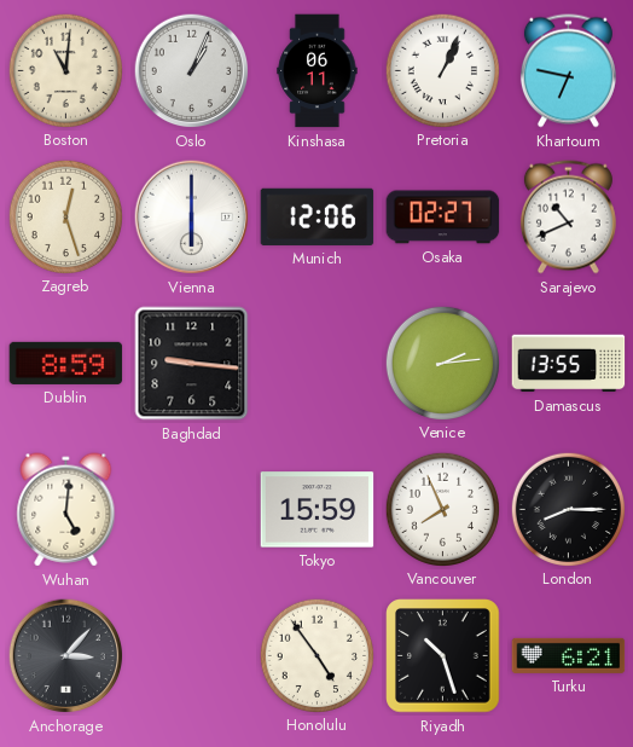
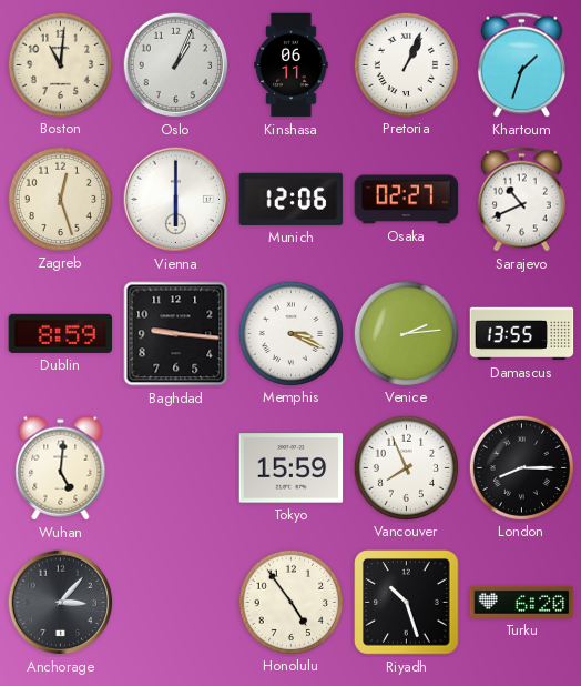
Khartoum: 6:47 -> 1:33
Memphis: none -> 3:19
Turku: 6:21 -> 6:20
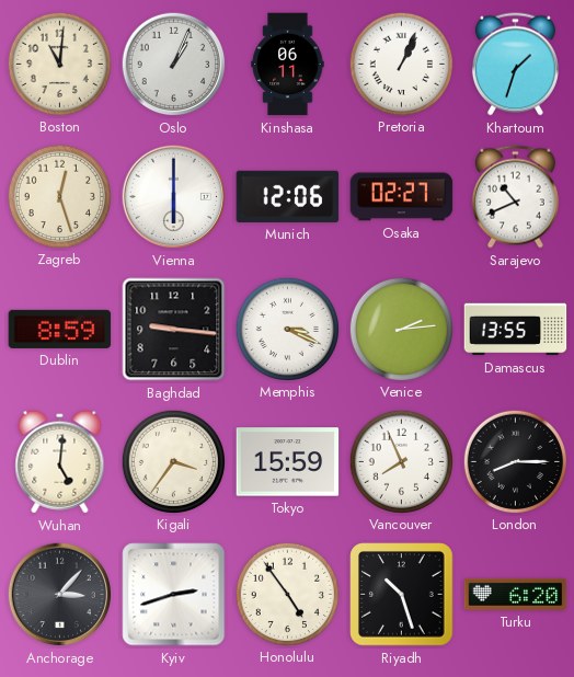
Kigali: none -> 3:36
Kyiv: none -> 2:42
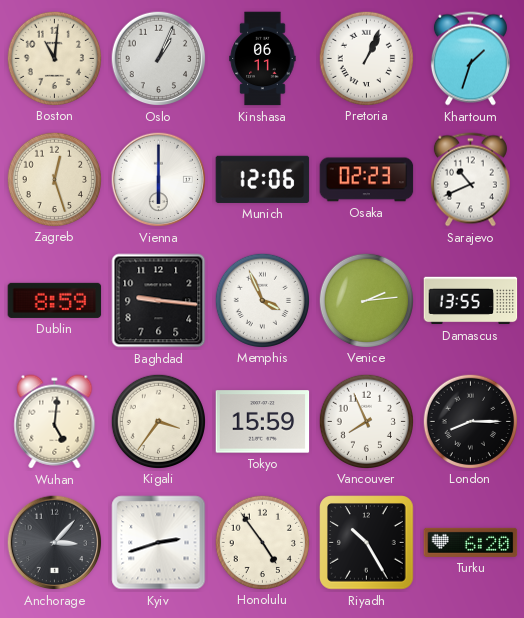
Osaka: 02:27 -> 02:23
Memphis: 3:19 -> 3:56
Riyadh: 10:27 -> 10:25
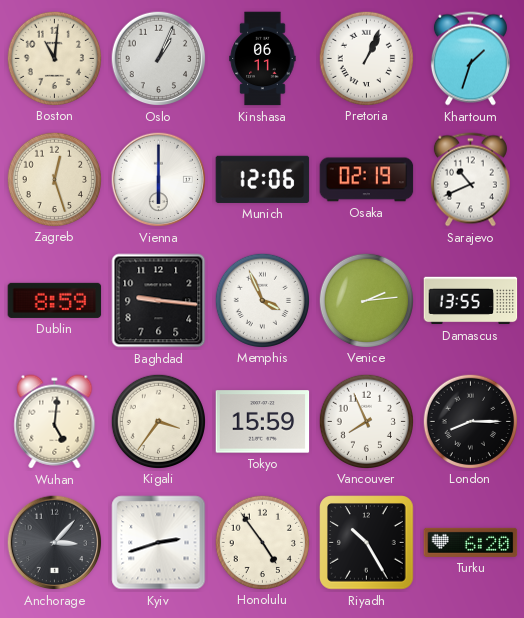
Osaka: 02:23 -> 02:19
